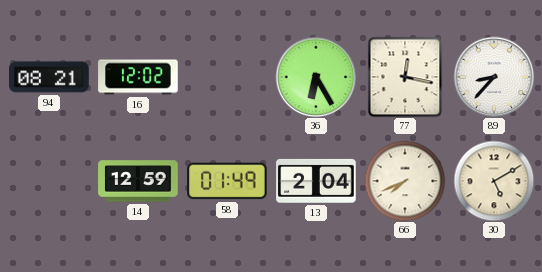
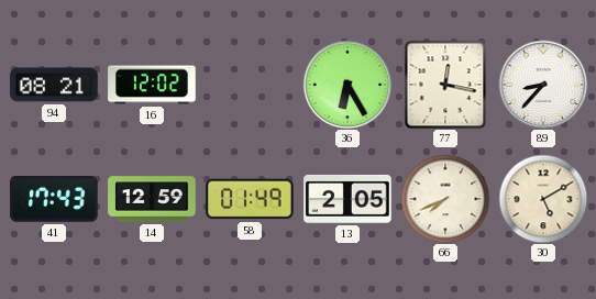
41: none -> 17:43
13: 2:04 -> 2:05
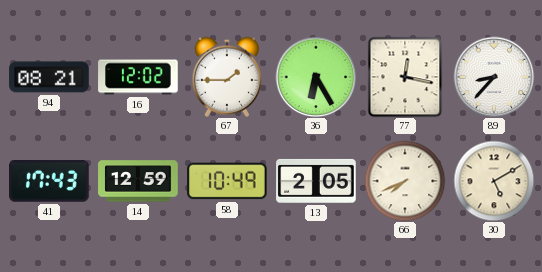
67: none -> 1:45
58: 01:49 -> 10:49
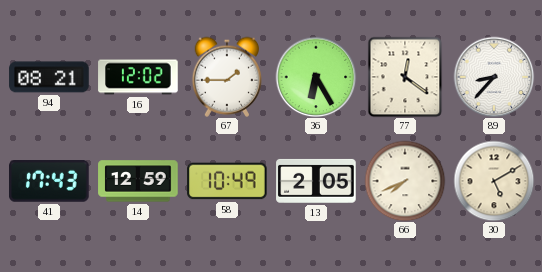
77: 12:17 -> 12:21
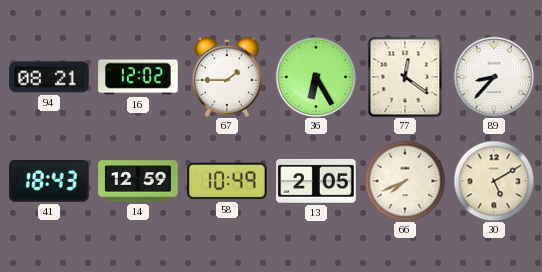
41: 17:43 -> 18:43
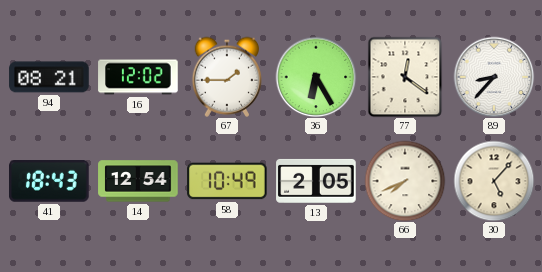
14: 12:59 -> 12:54
30: 5:10 -> 5:07
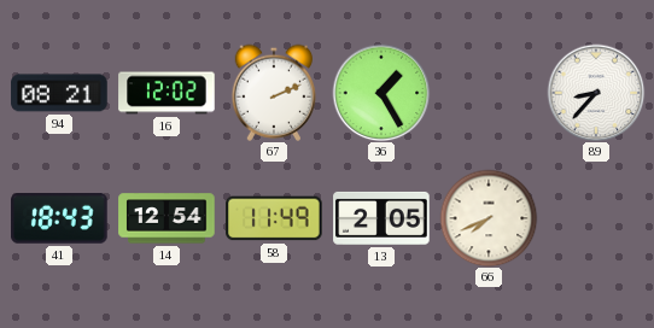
67: 1:45 -> 2:11
36: 6:25 -> 1:25
77: 12:21 -> none
58: 10:49 -> 11:49
30: 5:07 -> none
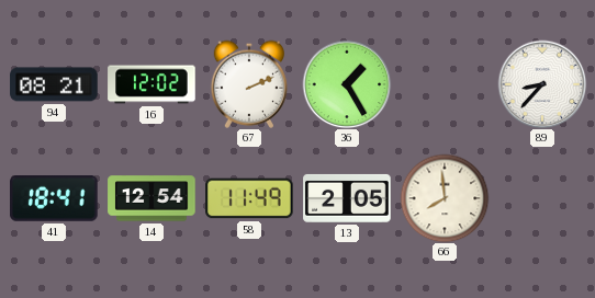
41: 18:43 -> 18:41
66: 7:41 -> 7:59
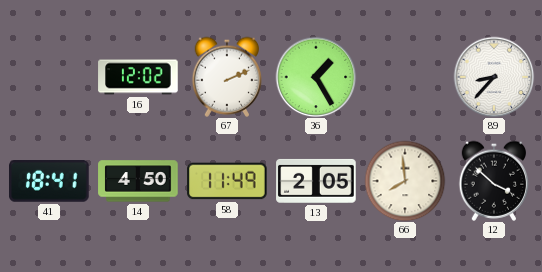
94: 08:21 -> none
14: 12:54 -> 4:50
12: none -> 3:52
